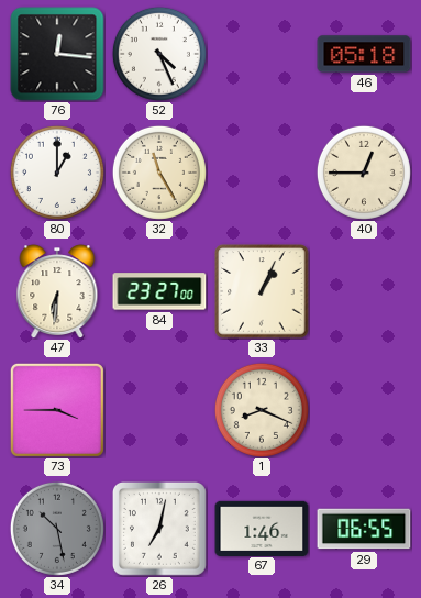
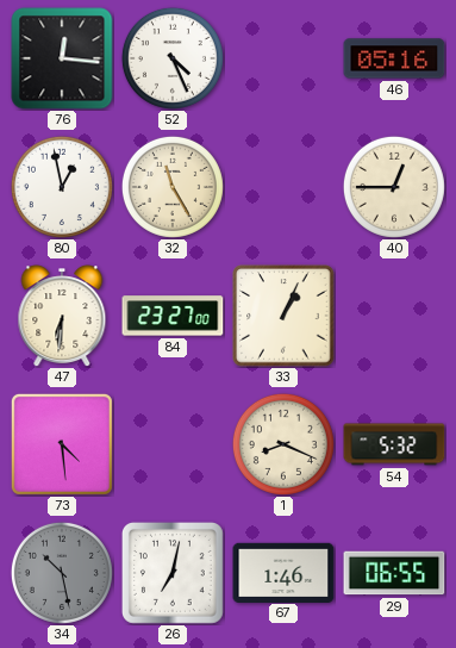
46: 05:18 -> 05:16
80: 1:00 -> 12:58
73: 3:45 -> 4:29
54: none -> 5:32
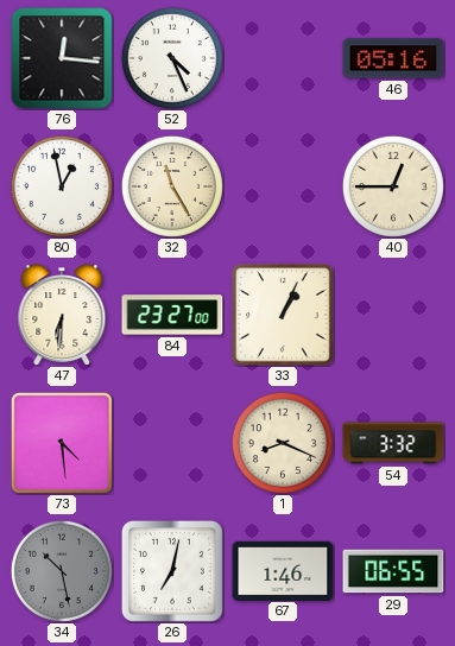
54: 5:32 -> 3:32
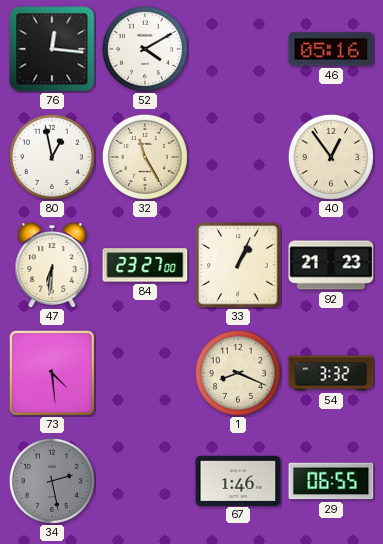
52: 4:26 -> 4:10
40: 12:45 -> 12:54
92: none -> 21:23
34: 10:28 -> 2:28
26: 7:02 -> none
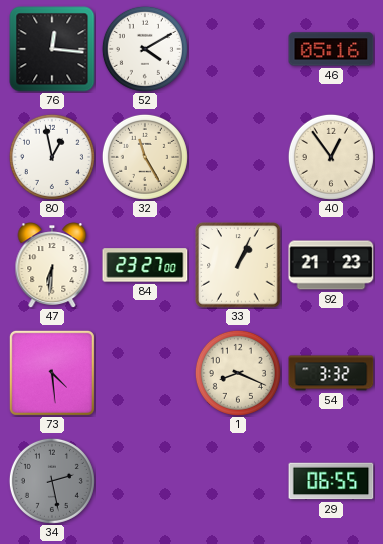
67: 1:46 -> none
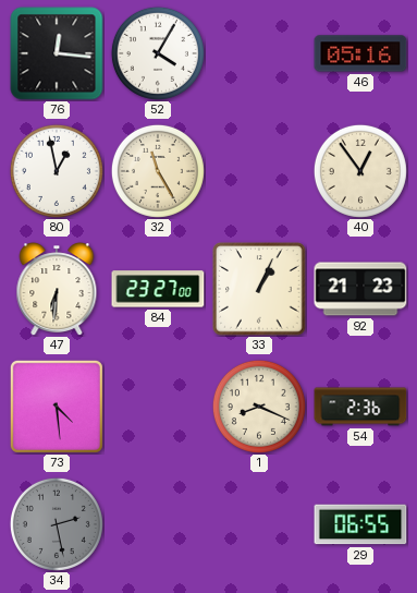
52: 4:10 -> 4:05
54: 3:32 -> 2:36
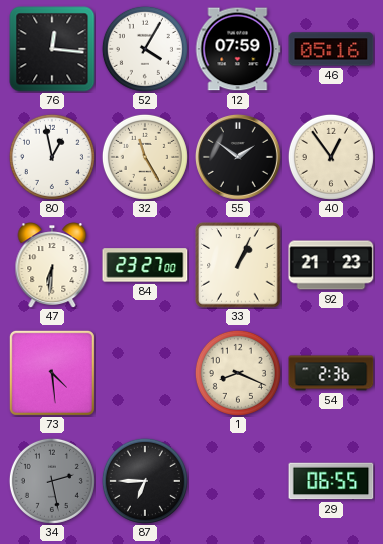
12: none -> 07:59
55: none -> 1:51
87: none -> 6:45
